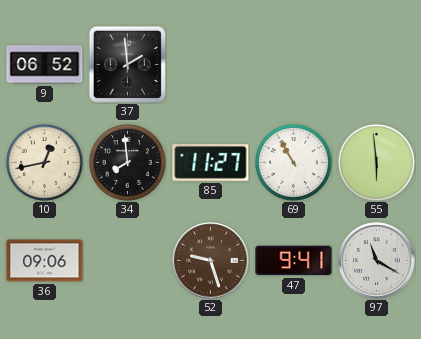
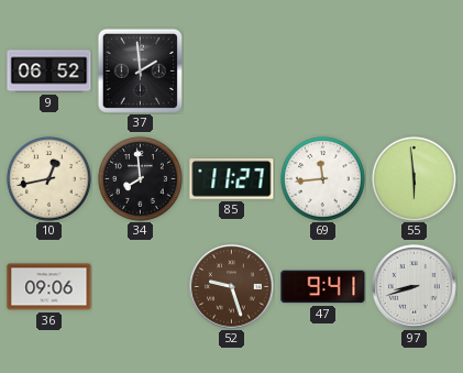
69: 10:55 -> 11:44
97: 11:20 -> 8:42
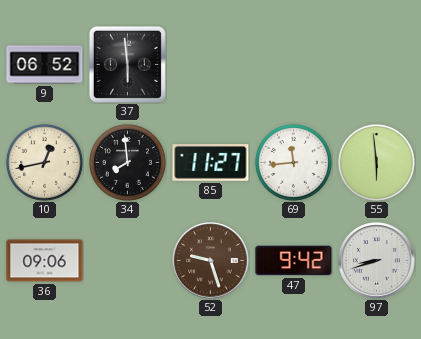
37: 1:59 -> 5:59
47: 9:41 -> 9:42
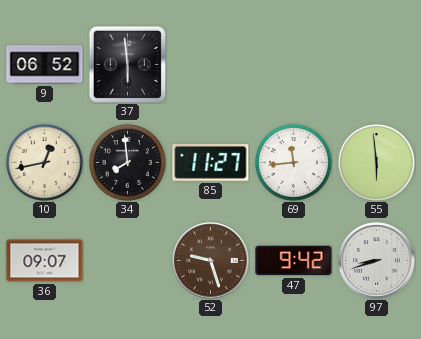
36: 09:06 -> 09:07
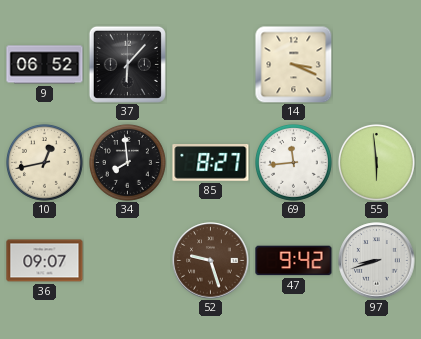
37: 5:59 -> 6:07
14: none -> 3:19
85: 11:27 -> 8:27
